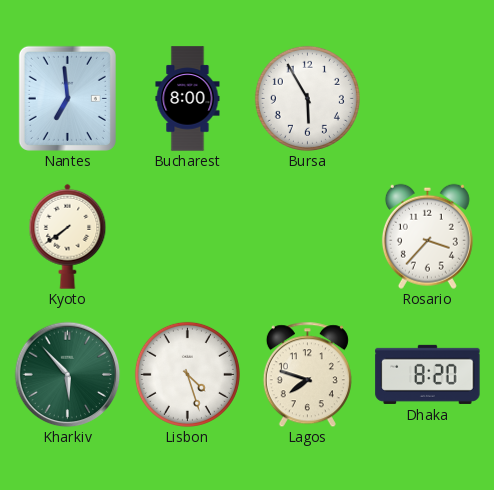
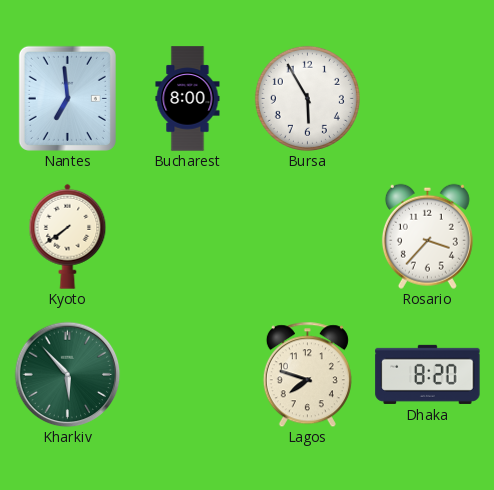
Lisbon: 4:27 -> none
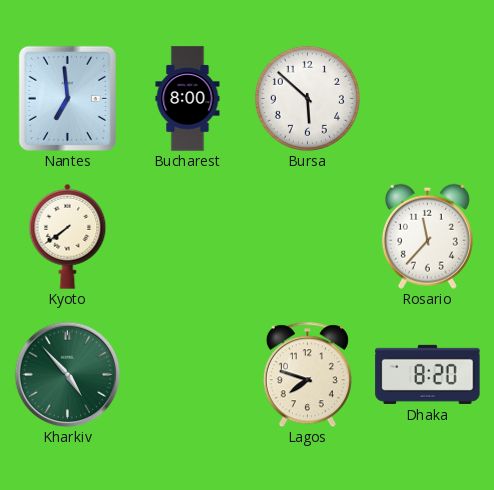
Bursa: 5:55 -> 5:52
Rosario: 3:37 -> 11:37
Kharkiv: 5:53 -> 4:53
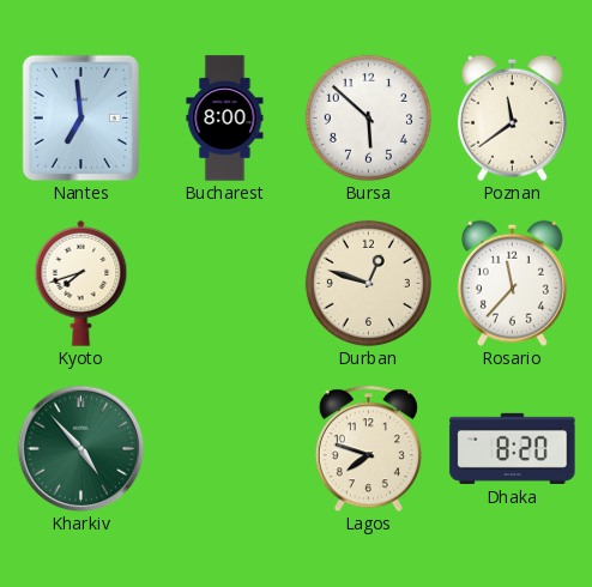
Poznan: none -> 11:39
Kyoto: 7:39 -> 7:42
Durban: none -> 12:48
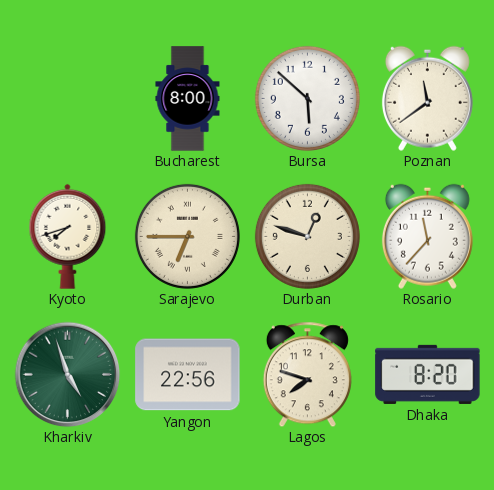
Nantes: 6:59 -> none
Sarajevo: none -> 6:45
Kharkiv: 4:53 -> 4:57
Yangon: none -> 22:56
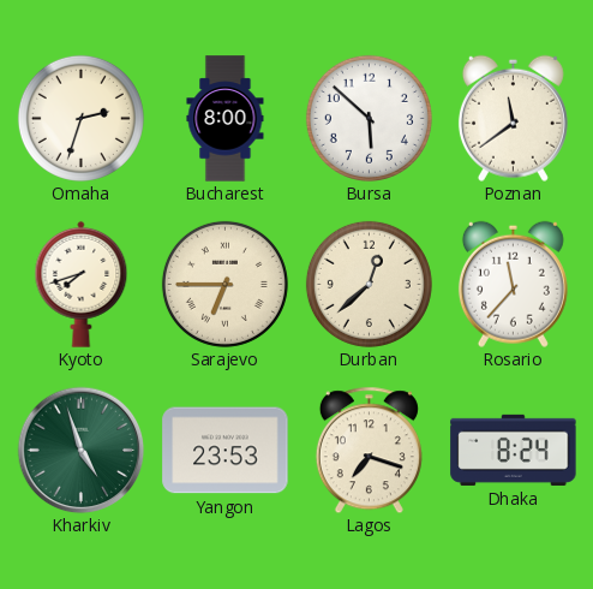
Omaha: none -> 2:33
Durban: 12:48 -> 12:38
Yangon: 22:56 -> 23:53
Lagos: 7:48 -> 7:18
Dhaka: 8:20 -> 8:24
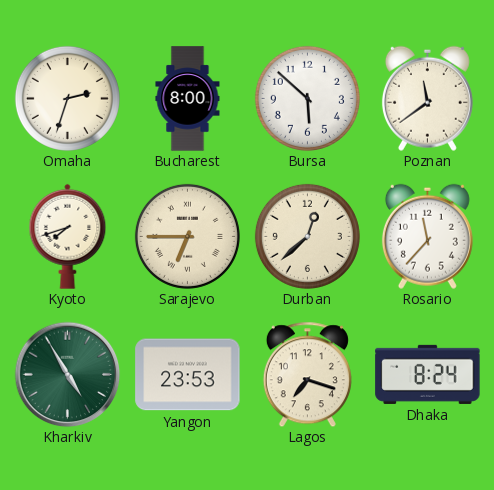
Kharkiv: 4:57 -> 4:55
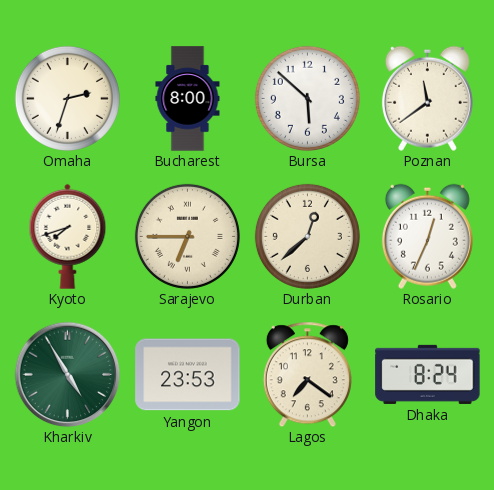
Rosario: 11:37 -> 12:34
Lagos: 7:18 -> 7:21
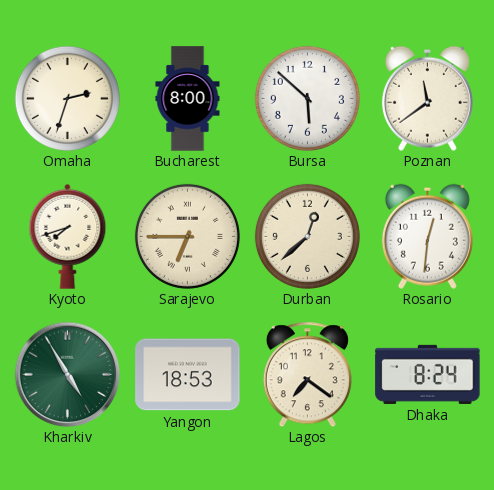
Rosario: 12:34 -> 12:31
Yangon: 23:53 -> 18:53
